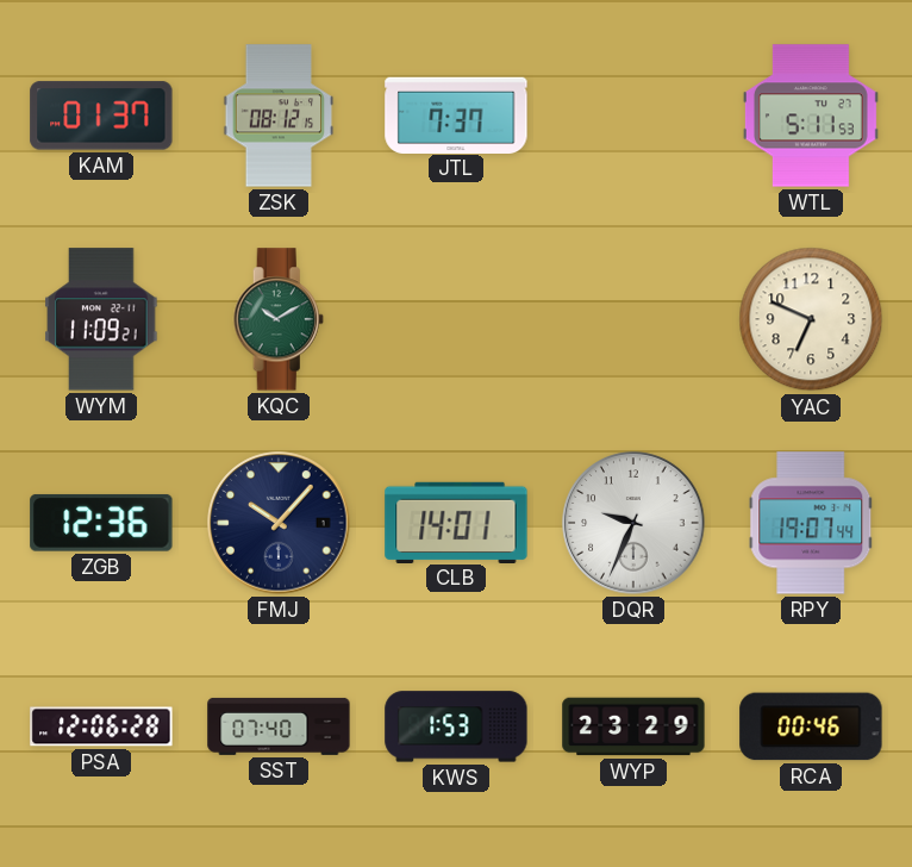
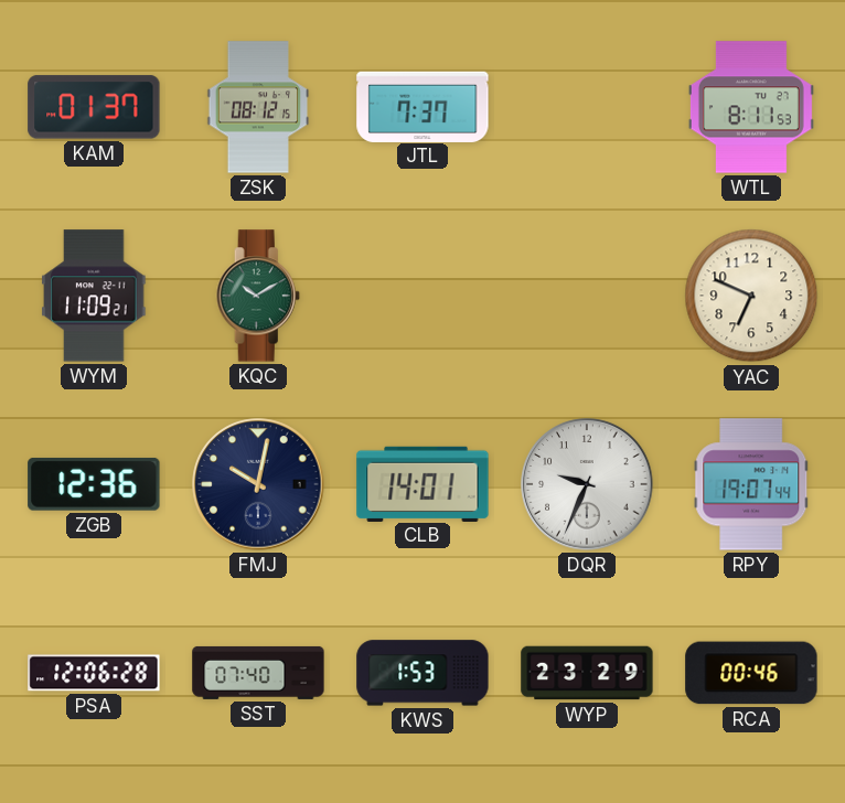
WTL: 5:11 -> 8:11
FMJ: 10:07 -> 10:02
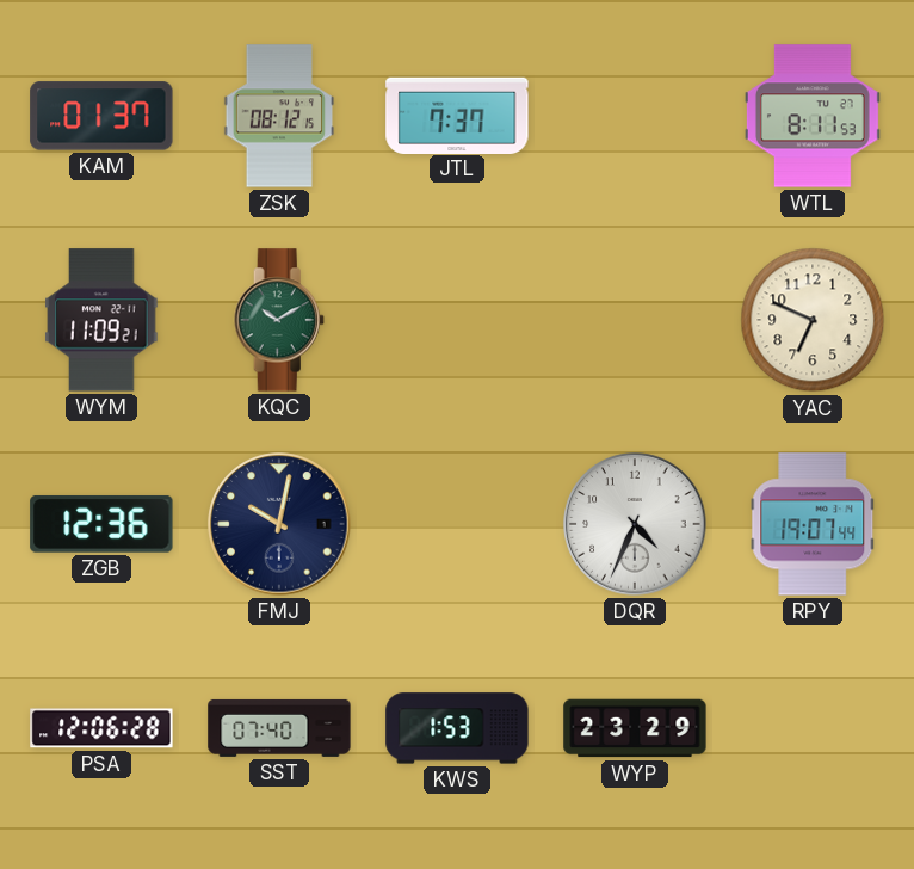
CLB: 14:01 -> none
DQR: 9:34 -> 4:34
RCA: 00:46 -> none
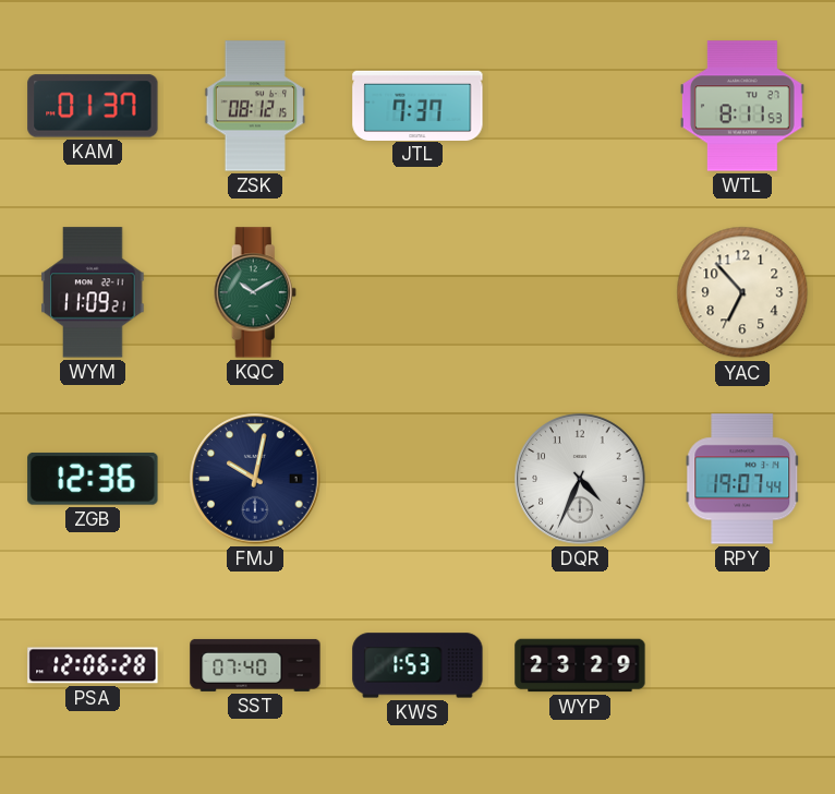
YAC: 6:49 -> 6:53
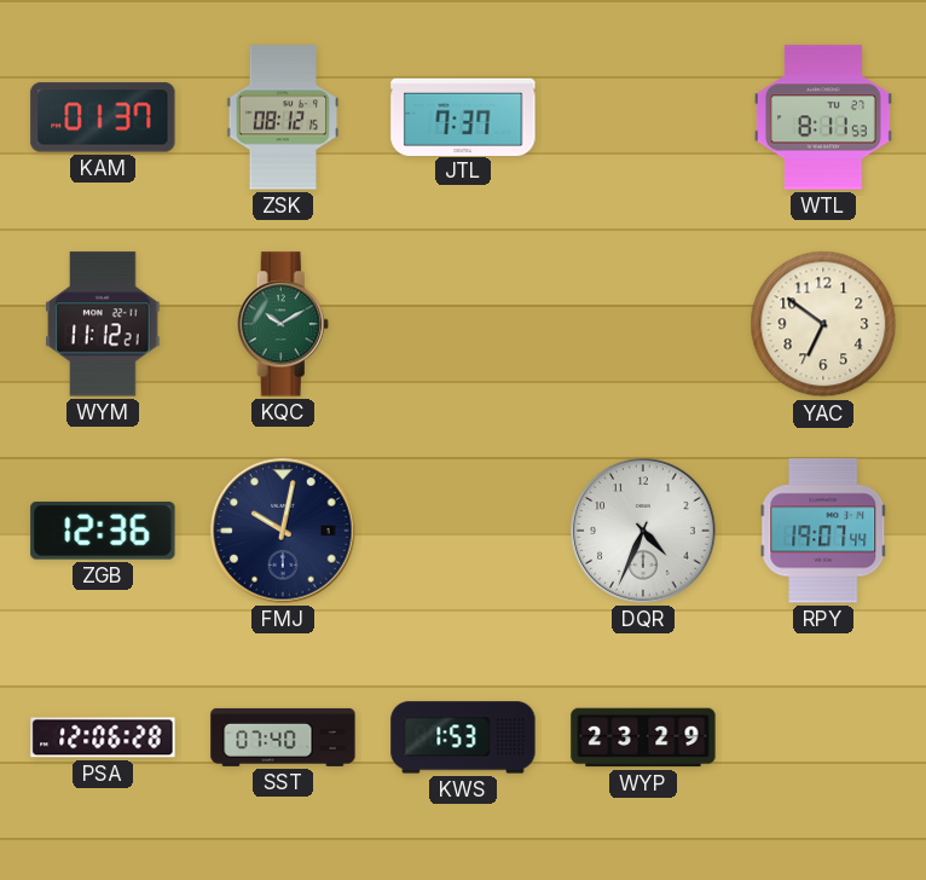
WYM: 11:09 -> 11:12
YAC: 6:53 -> 6:51
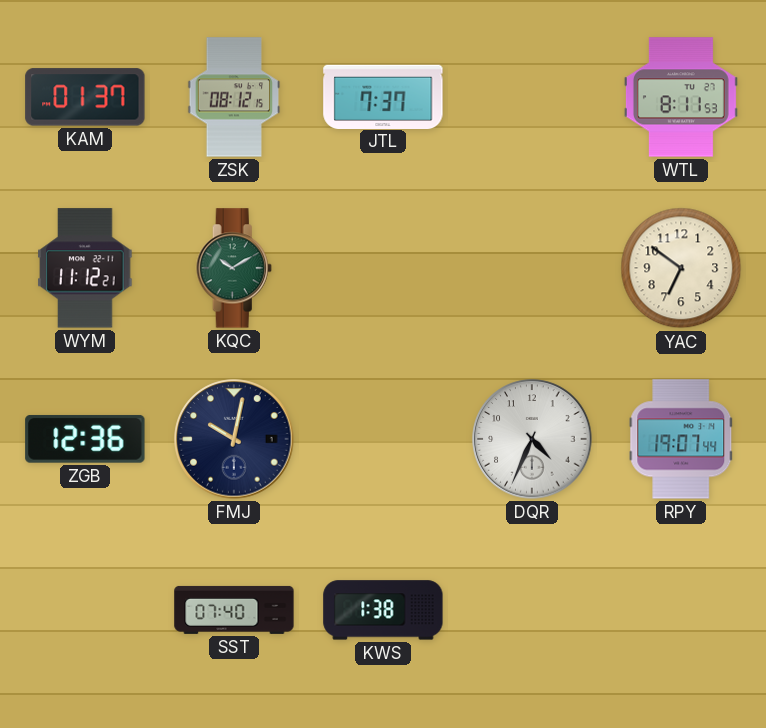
PSA: 12:06 -> none
KWS: 1:53 -> 1:38
WYP: 23:29 -> none
